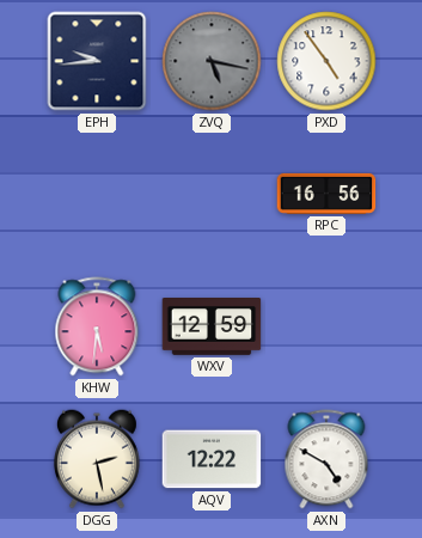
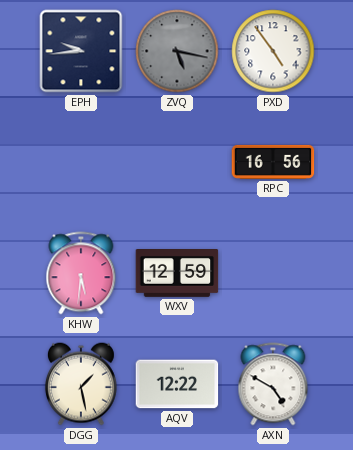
DGG: 2:28 -> 1:28
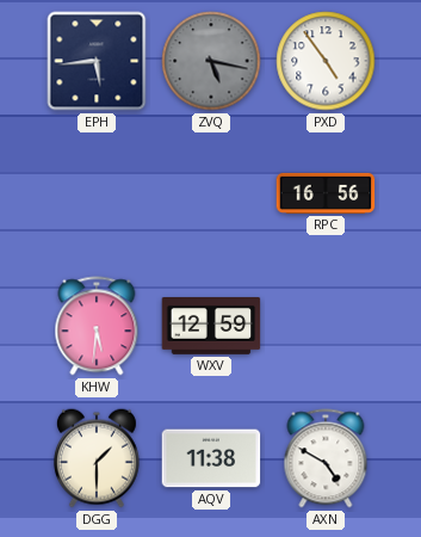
EPH: 9:44 -> 5:44
DGG: 1:28 -> 1:30
AQV: 12:22 -> 11:38
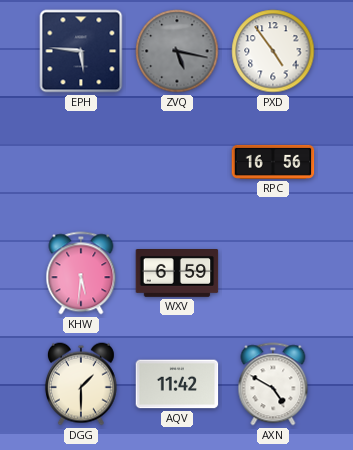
EPH: 5:44 -> 5:46
WXV: 12:59 -> 6:59
AQV: 11:38 -> 11:42
